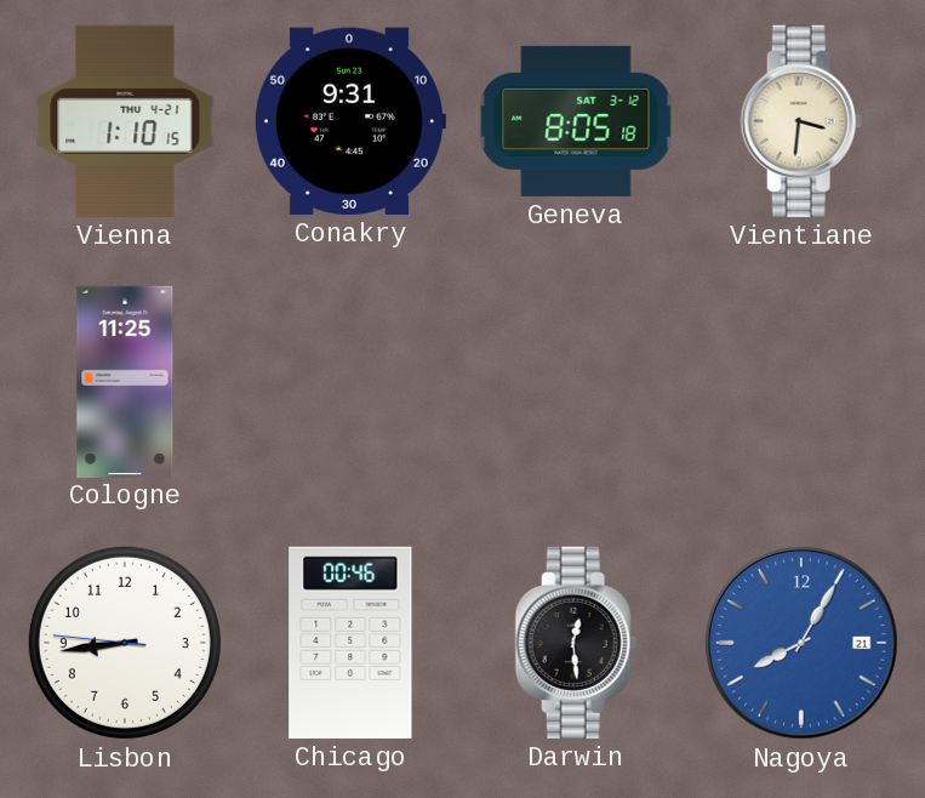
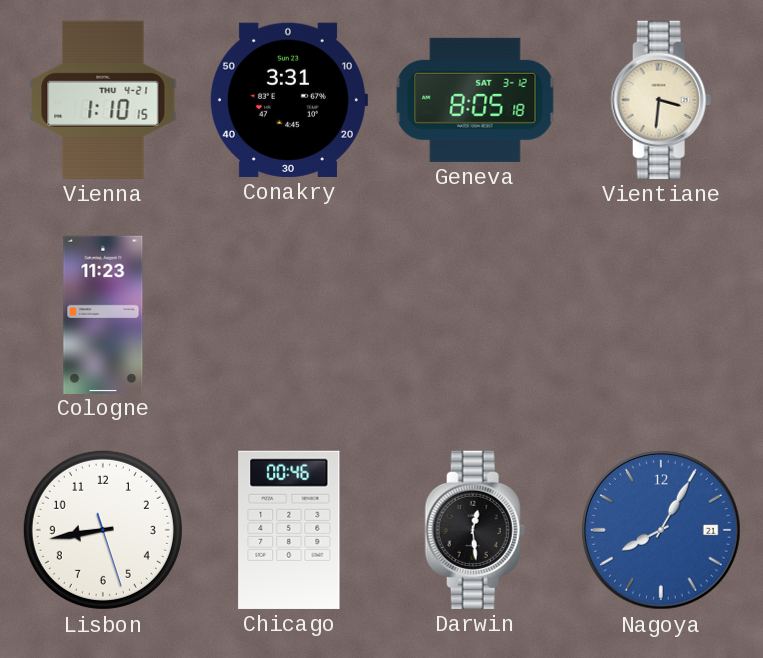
Conakry: 9:31 -> 3:31
Cologne: 11:25 -> 11:23
Lisbon: 8:43:46 -> 8:43:27
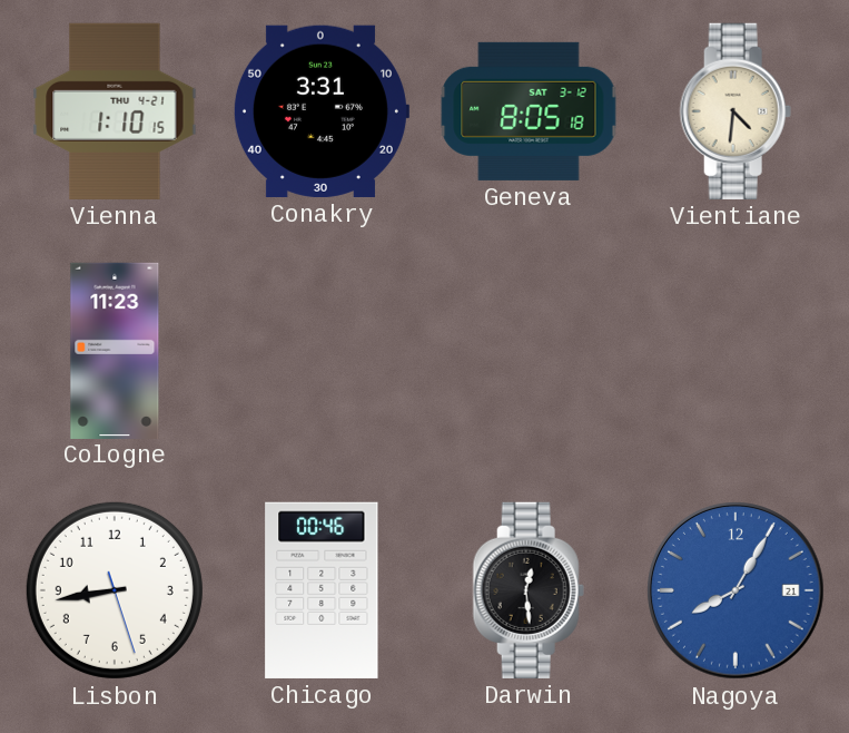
Vientiane: 3:31 -> 4:31
